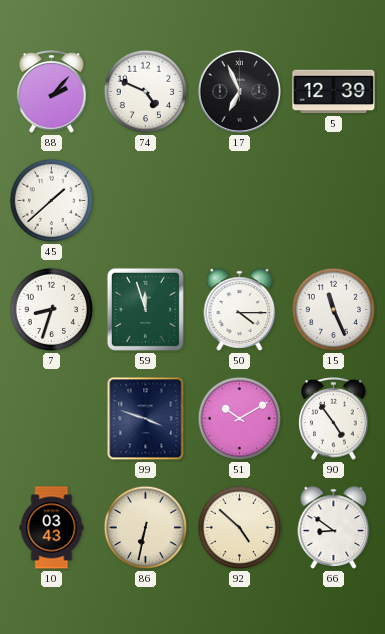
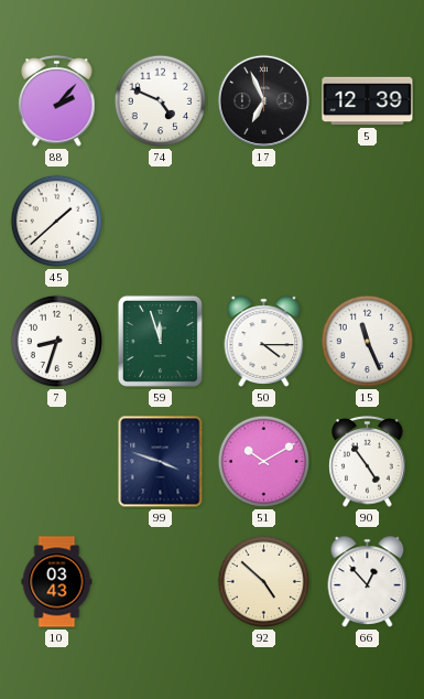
86: 6:32 -> none
66: 8:51 -> 12:53
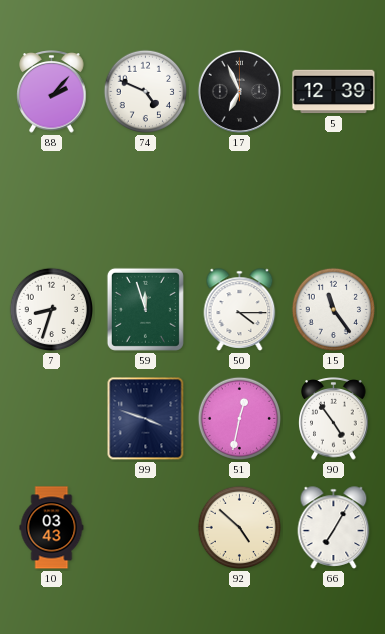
45: 1:38 -> none
15: 11:26 -> 11:24
51: 10:10 -> 12:32
66: 12:53 -> 7:05
